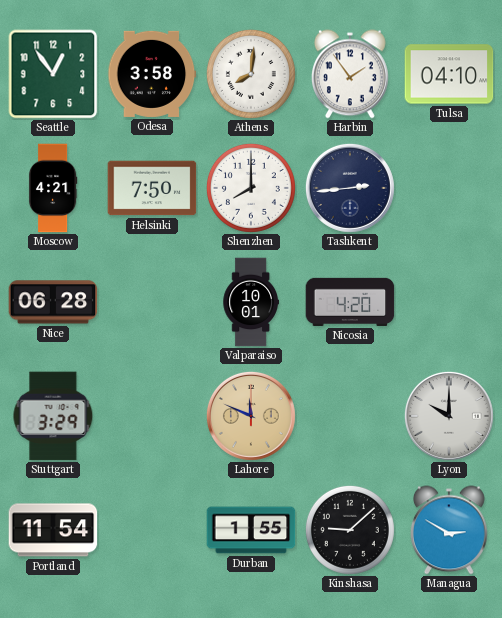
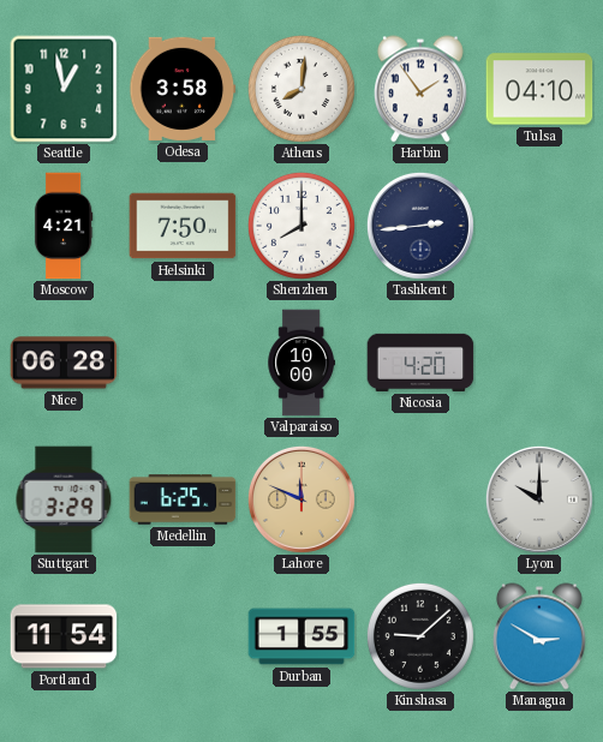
Seattle: 12:54 -> 12:58
Valparaiso: 10:01 -> 10:00
Medellin: none -> 6:25
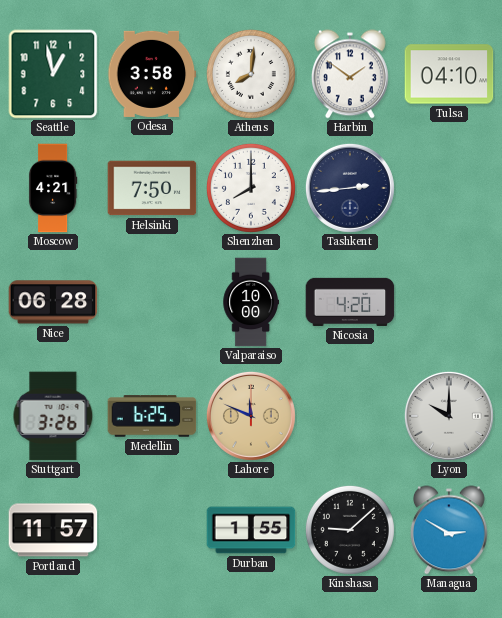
Harbin: 1:54 -> 1:51
Stuttgart: 3:29 -> 3:26
Portland: 11:54 -> 11:57
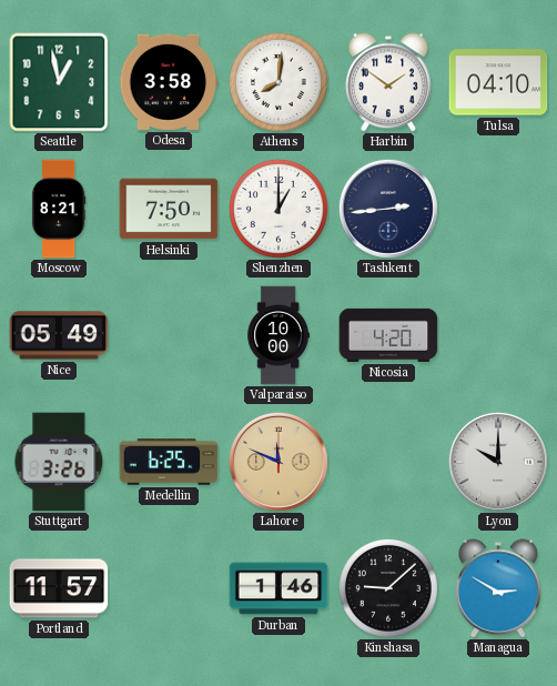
Moscow: 4:21 -> 8:21
Shenzhen: 8:00 -> 1:00
Nice: 06:28 -> 05:49
Durban: 1:55 -> 1:46
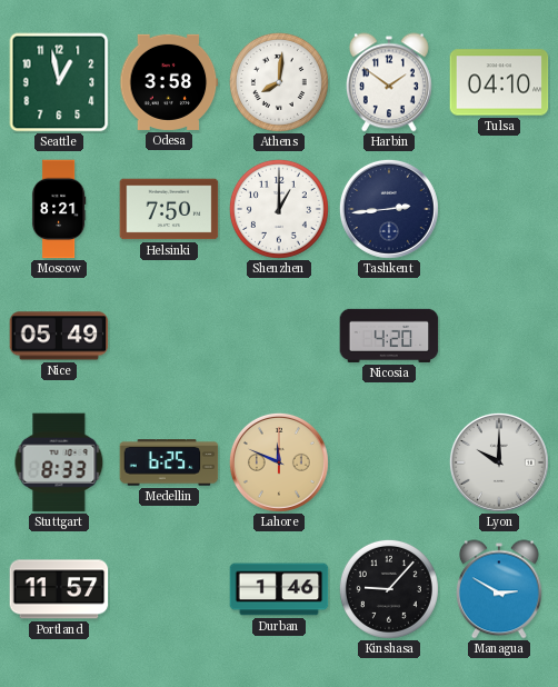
Valparaiso: 10:00 -> none
Stuttgart: 3:26 -> 8:33
Kinshasa: 9:08 -> 9:07
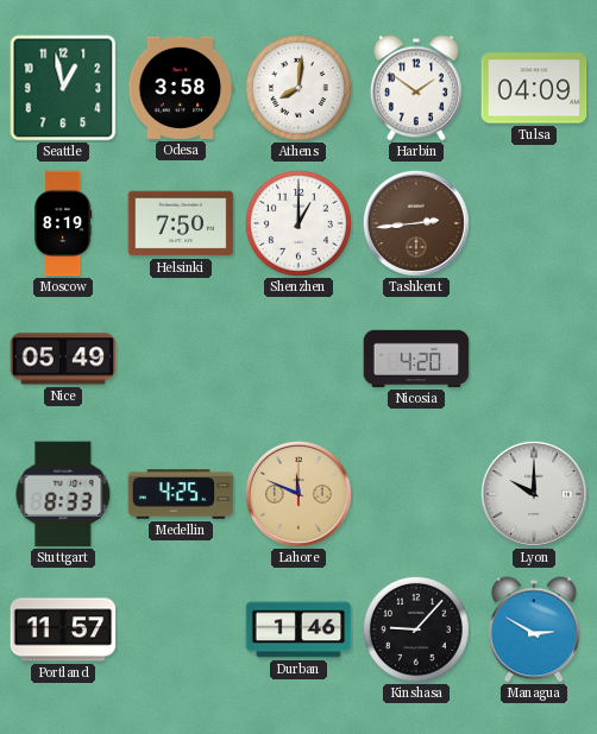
Tulsa: 04:10 -> 04:09
Moscow: 8:21 -> 8:19
Tashkent dial: navy -> brown
Medellin: 6:25 -> 4:25
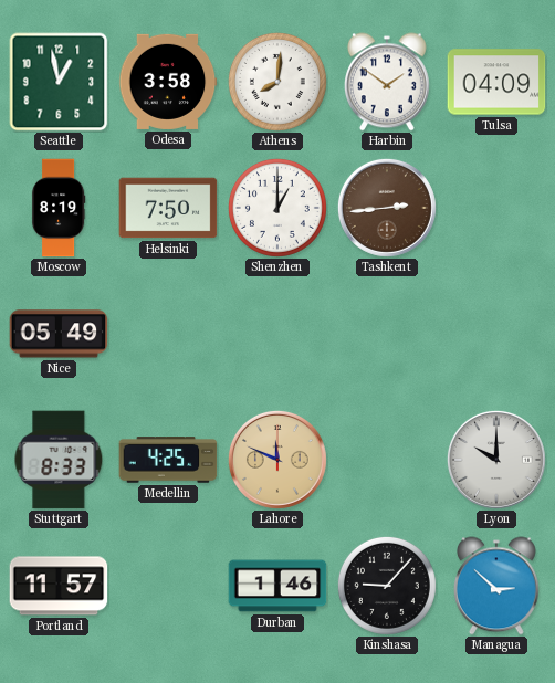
Nicosia: 4:20 -> none
Managua: 2:50 -> 2:52
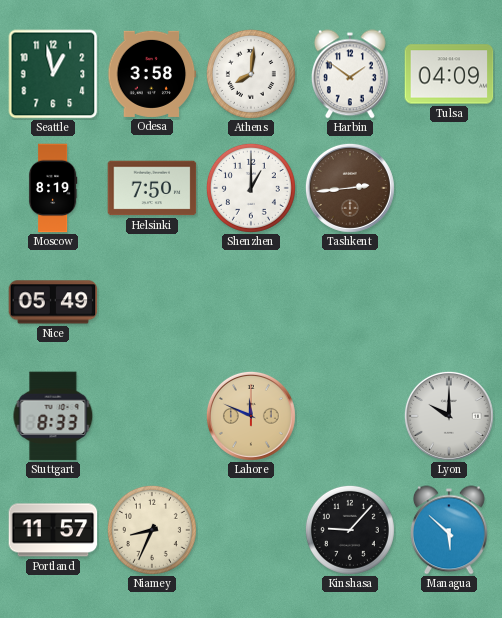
Medellin: 4:25 -> none
Niamey: none -> 8:34
Durban: 1:46 -> none
Managua: 2:52 -> 5:52
